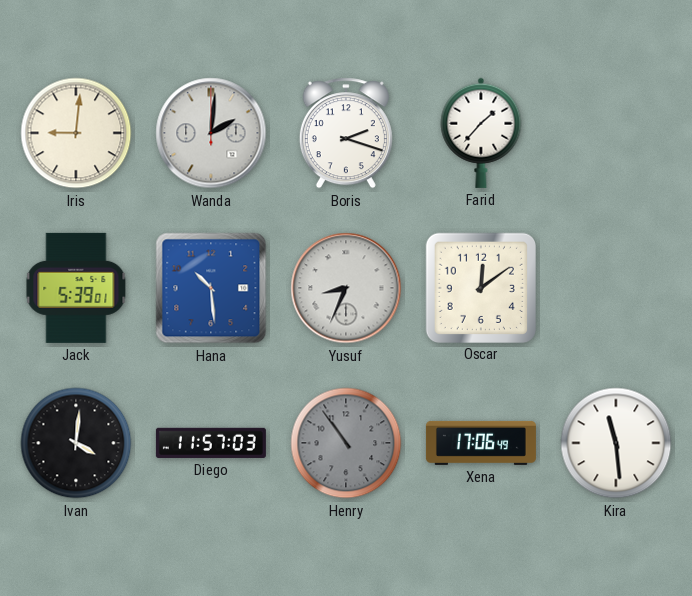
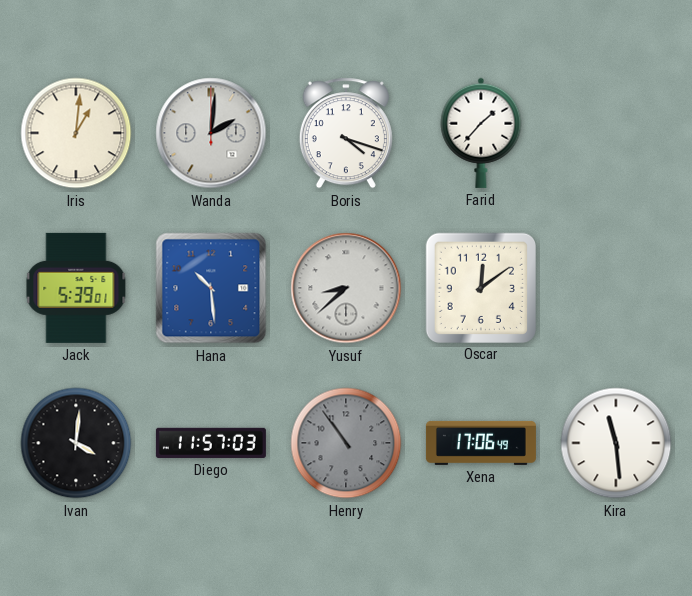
Iris: 9:01 -> 1:01
Boris: 2:18 -> 4:18
Yusuf: 8:34 -> 8:38
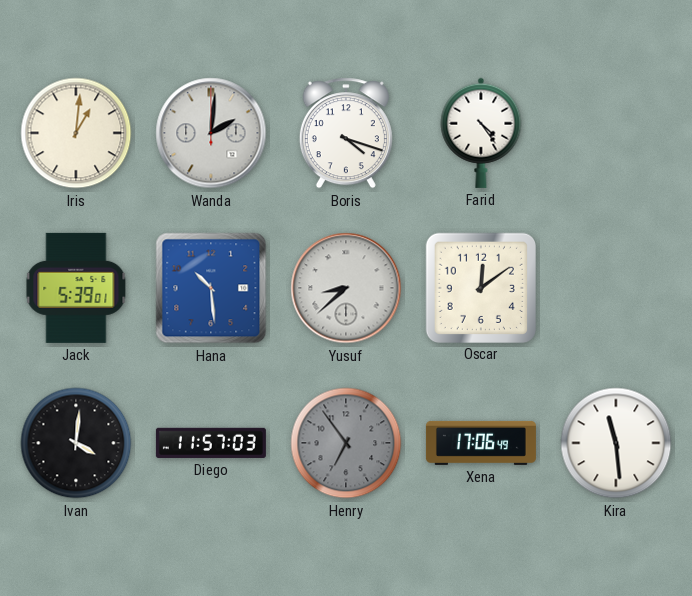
Farid: 1:37 -> 4:24
Henry: 10:54 -> 6:54
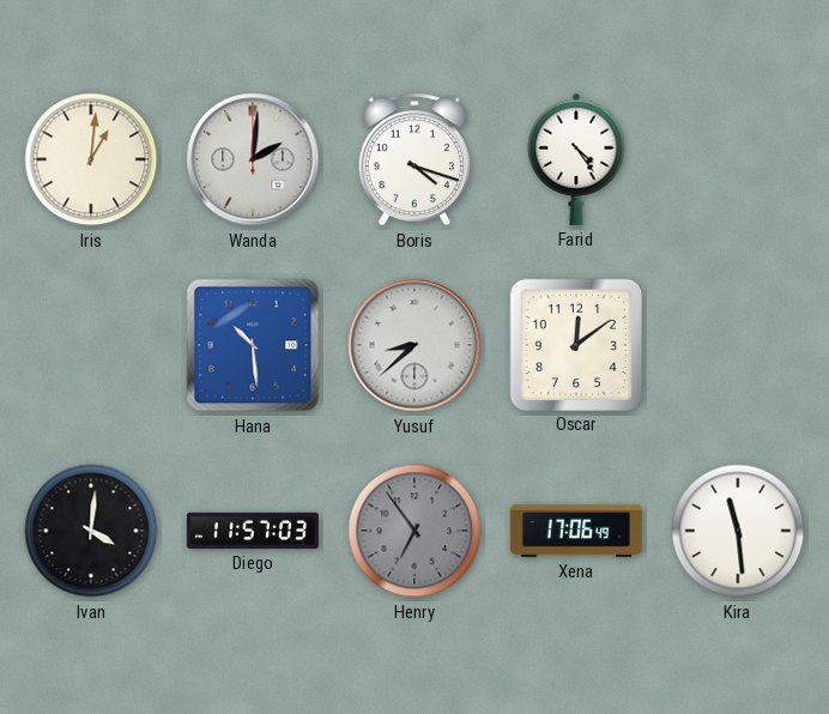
Jack: 5:39 -> none
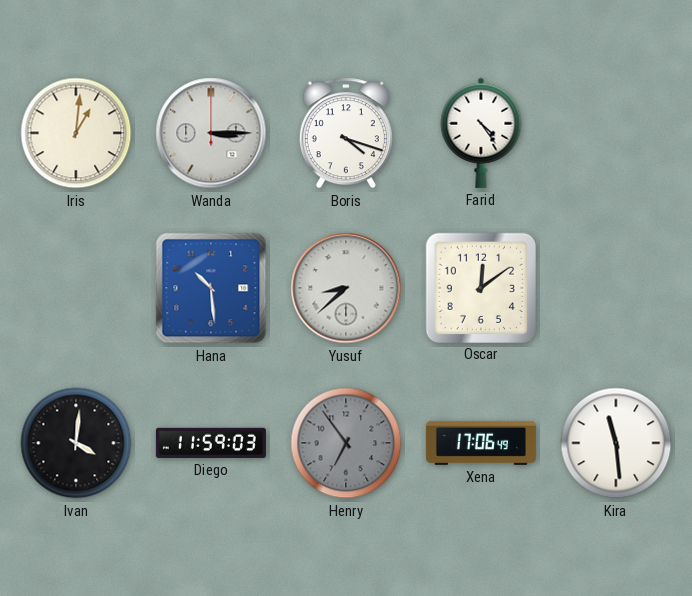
Wanda: 2:01 -> 3:15
Diego: 11:57 -> 11:59
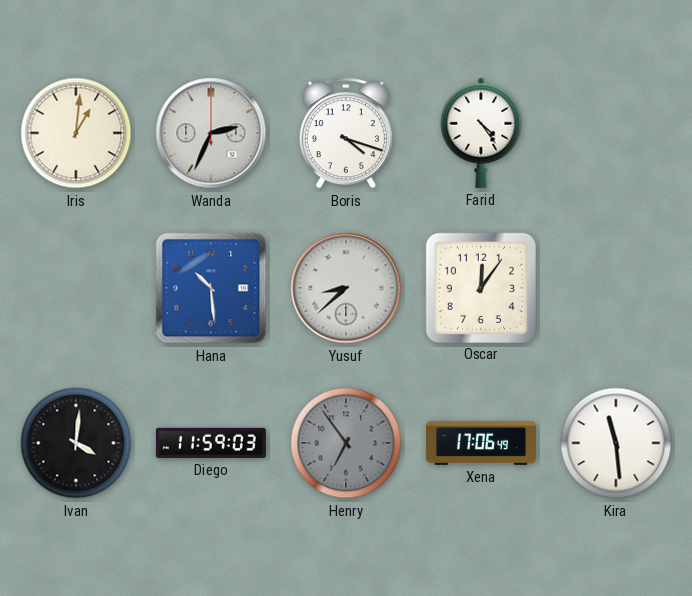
Wanda: 3:15 -> 2:34
Oscar: 12:09 -> 12:06
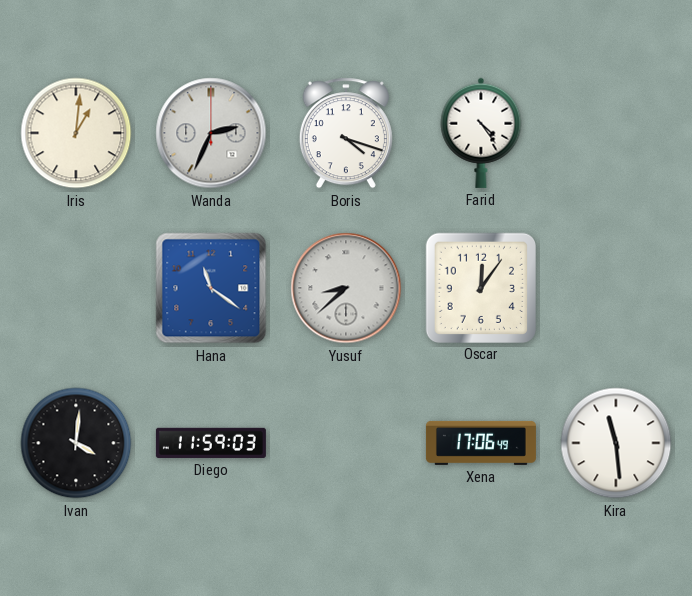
Hana: 10:29 -> 11:21
Henry: 6:54 -> none
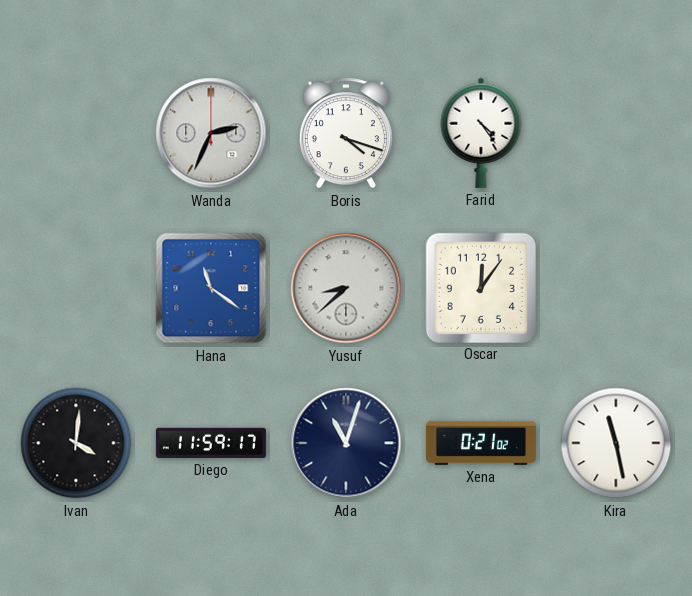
Iris: 1:01 -> none
Diego: 11:59:03 -> 11:59:17
Ada: none -> 11:03
Xena: 17:06 -> 0:21
Kira: 11:29 -> 11:28
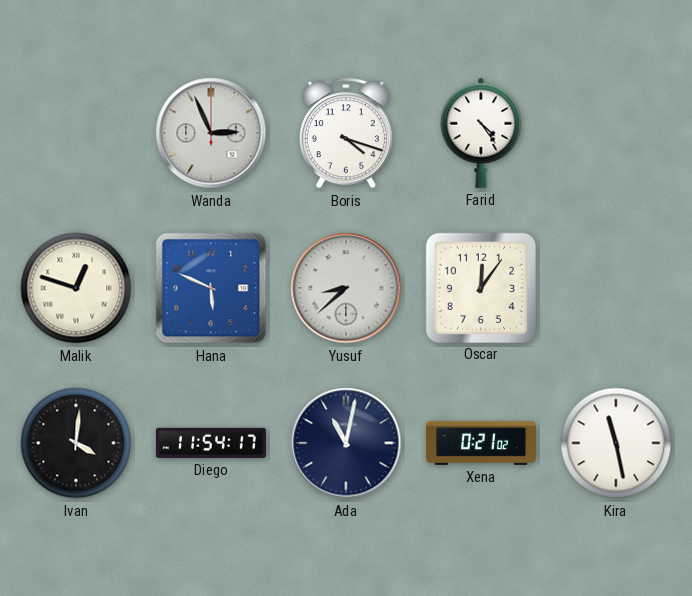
Wanda: 2:34 -> 2:56
Malik: none -> 12:48
Hana: 11:21 -> 5:49
Diego: 11:59 -> 11:54
Ada: 11:03 -> 11:02
